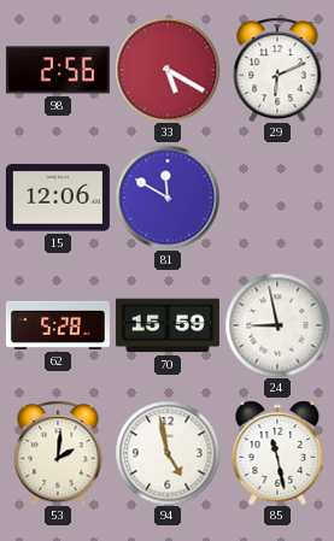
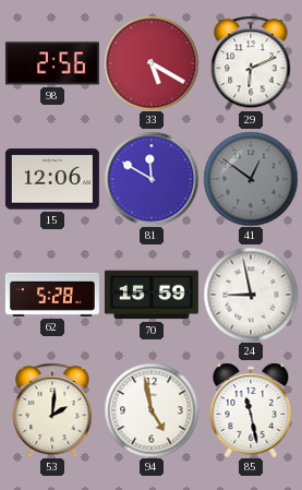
41: none -> 12:51
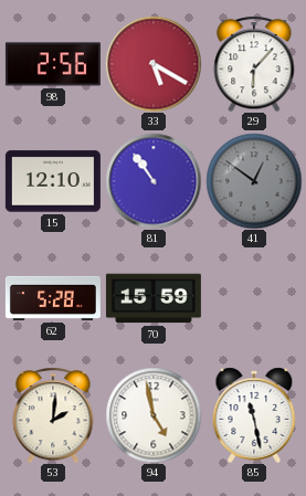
29: 6:11 -> 6:07
15: 12:06 -> 12:10
81: 11:50 -> 10:54
24: 8:58 -> none
